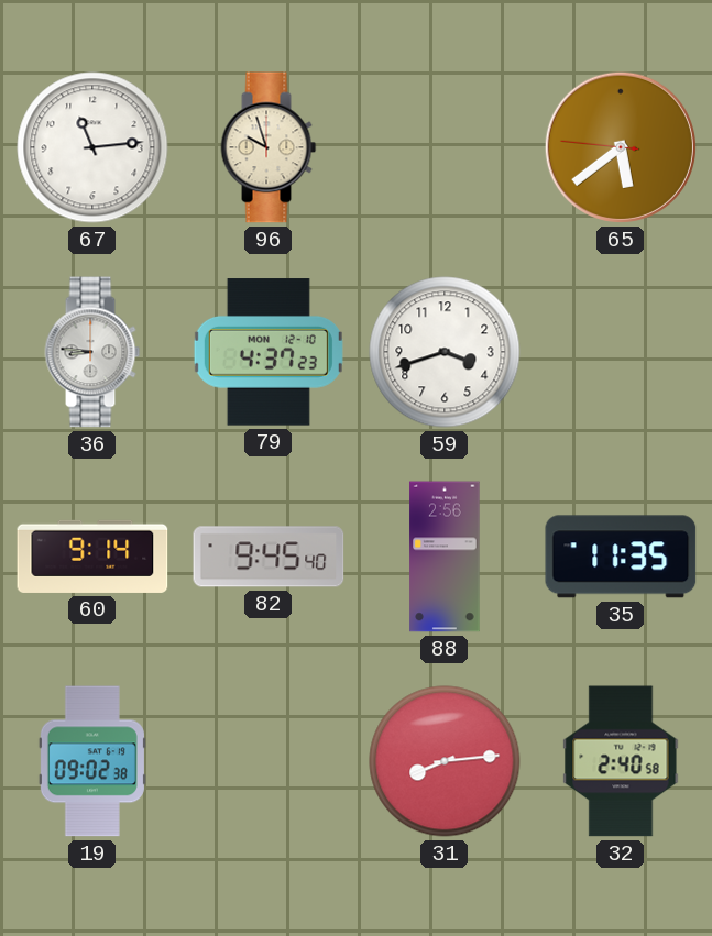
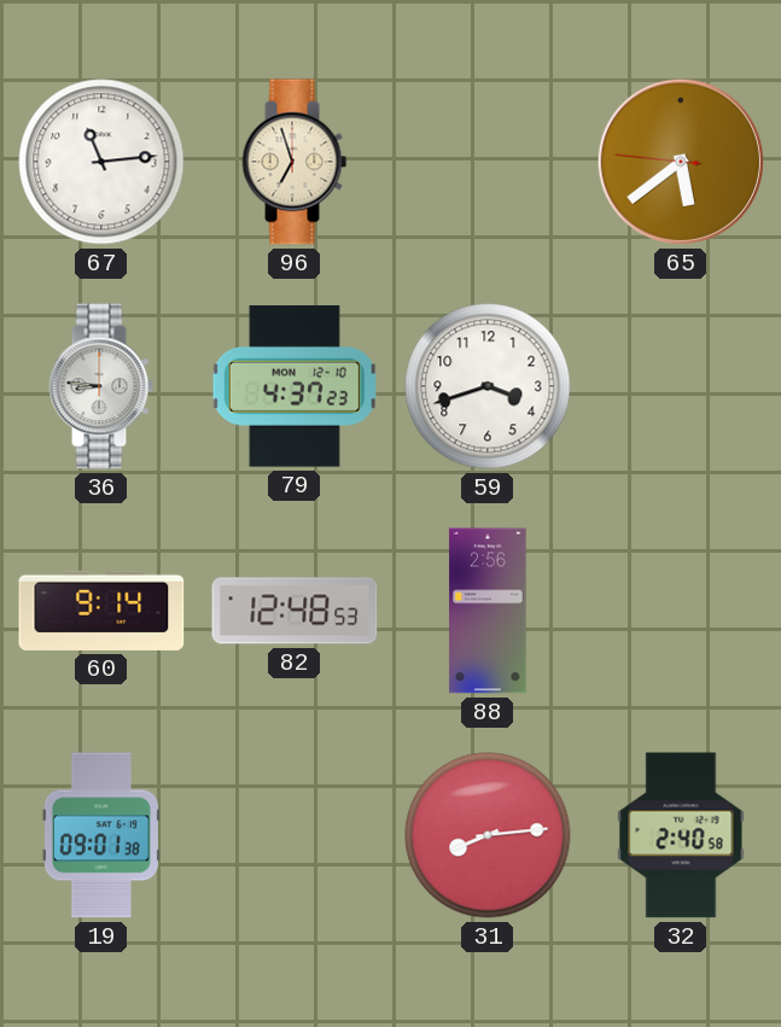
96: 9:57 -> 6:57
82: 9:45 -> 12:48
35: 11:35 -> none
19: 09:02 -> 09:01
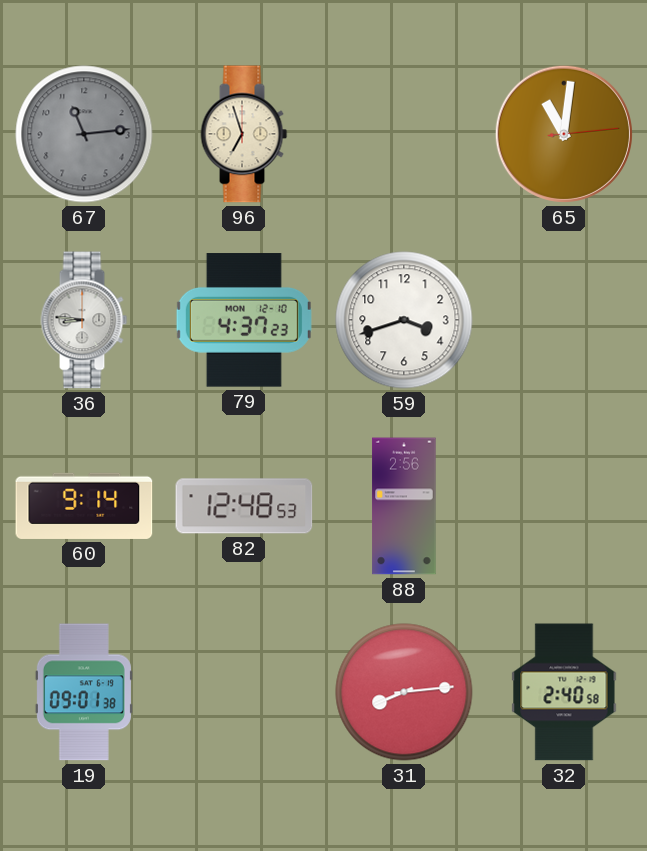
67 dial: white -> grey
65: 5:38 -> 11:01
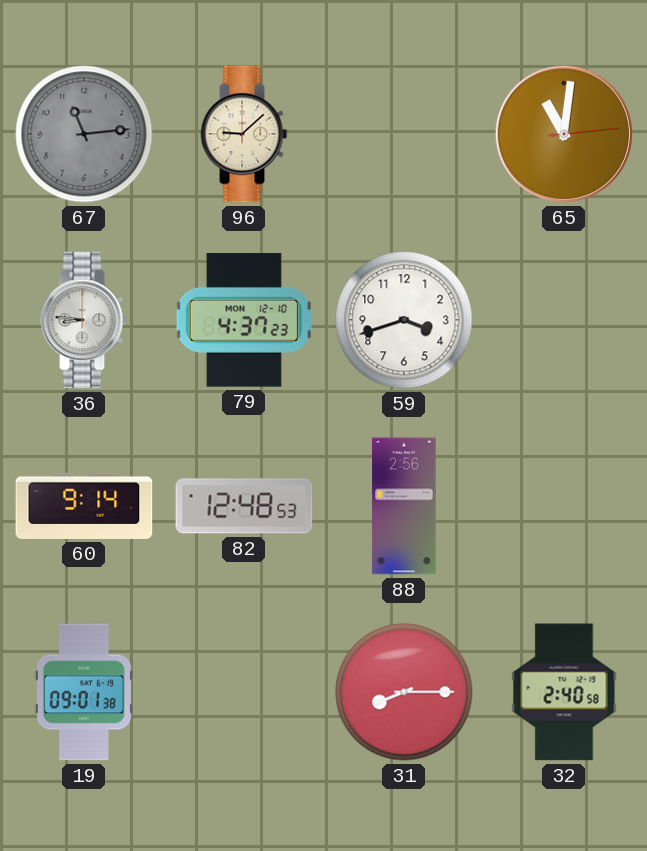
96: 6:57 -> 9:08
31: 8:14 -> 8:15
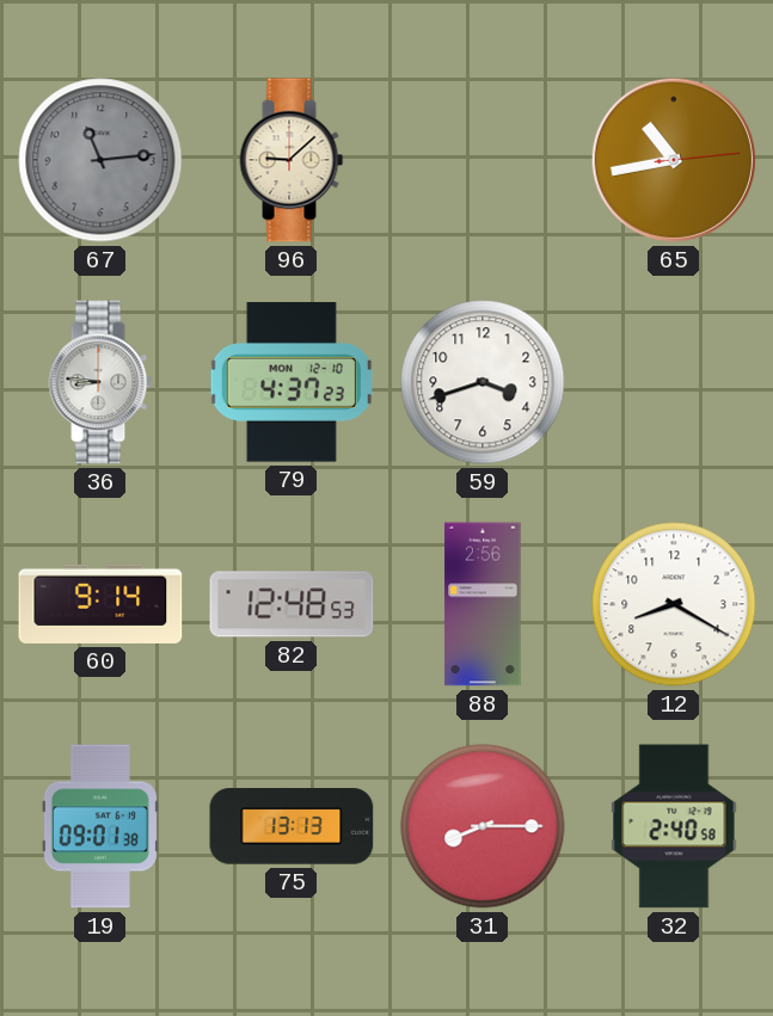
65: 11:01 -> 10:43
12: none -> 8:20
75: none -> 13:13
